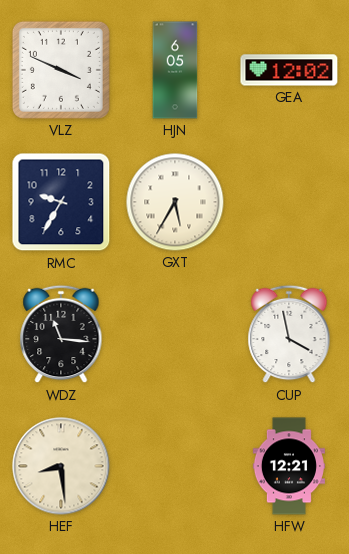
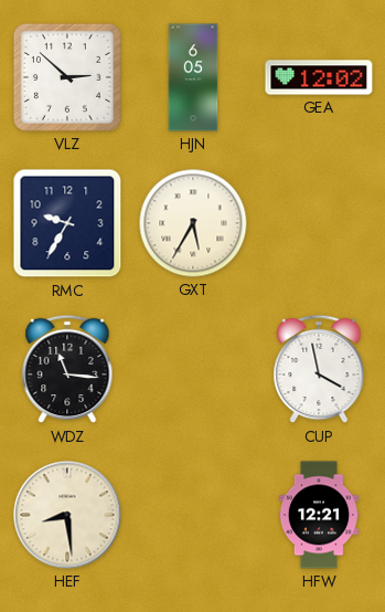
VLZ: 3:49 -> 2:52
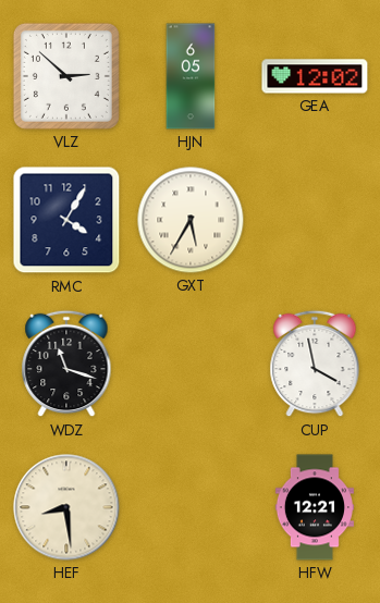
RMC: 9:35 -> 4:05
WDZ: 11:16 -> 11:18
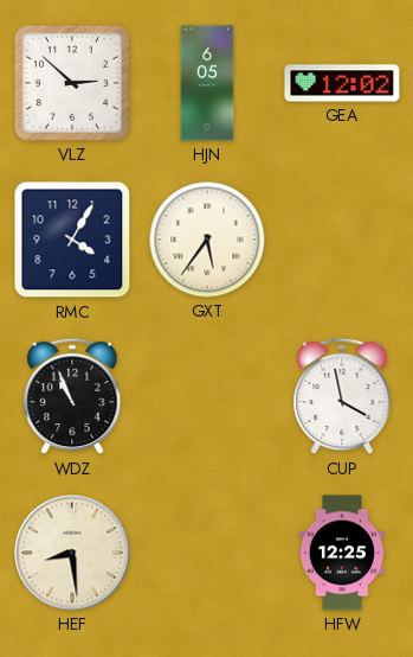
GXT: 5:35 -> 5:36
WDZ: 11:18 -> 10:56
HFW: 12:21 -> 12:25
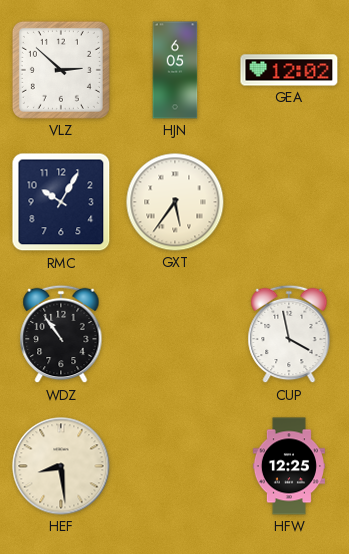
RMC: 4:05 -> 10:05
WDZ: 10:56 -> 10:54
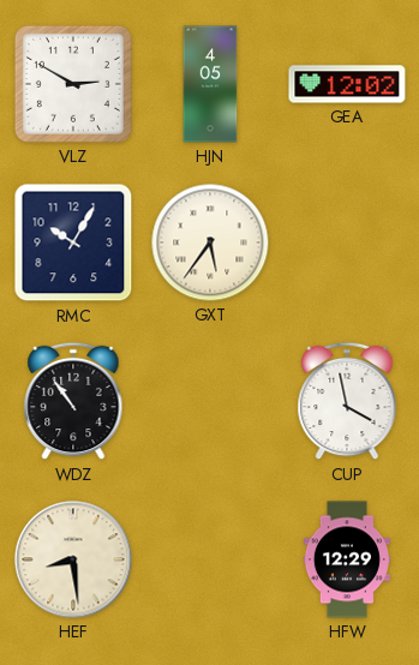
VLZ: 2:52 -> 2:50
HJN: 6:05 -> 4:05
HFW: 12:25 -> 12:29
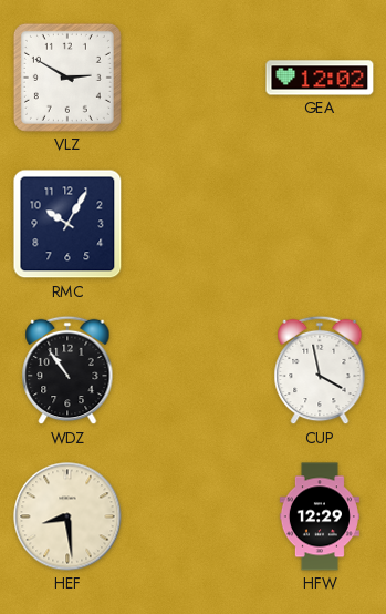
HJN: 4:05 -> none
GXT: 5:36 -> none
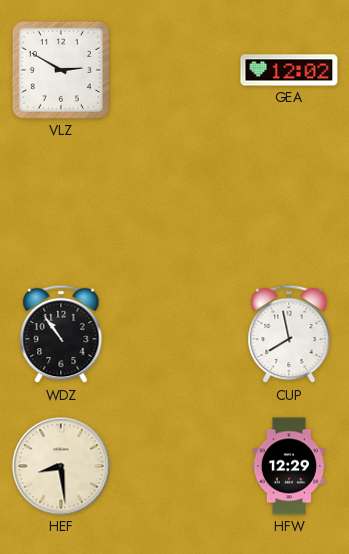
RMC: 10:05 -> none
CUP: 3:58 -> 7:58
